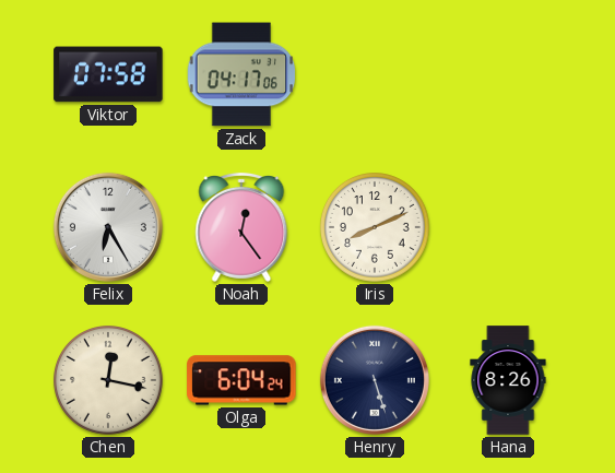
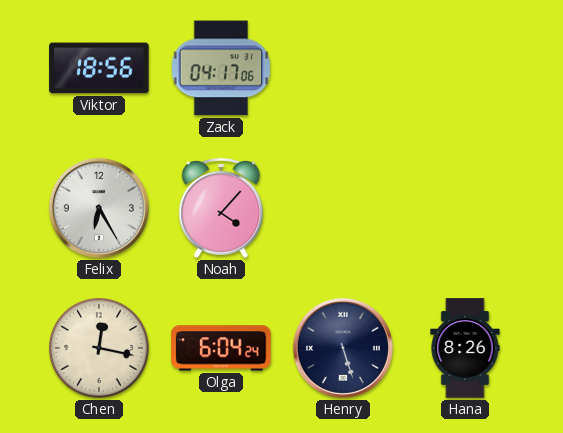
Viktor: 07:58 -> 18:56
Noah: 12:24 -> 4:07
Iris: 8:11 -> none
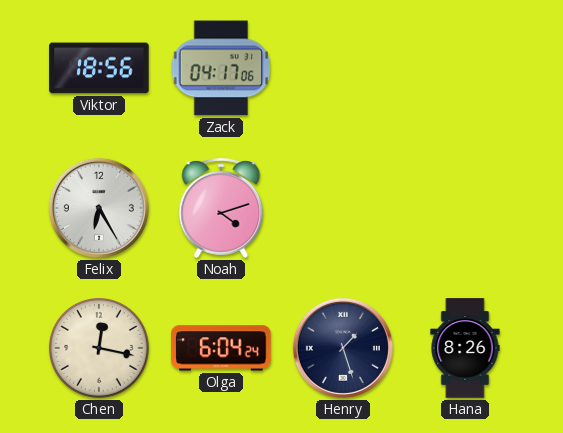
Noah: 4:07 -> 4:12
Henry: 5:27 -> 1:27
